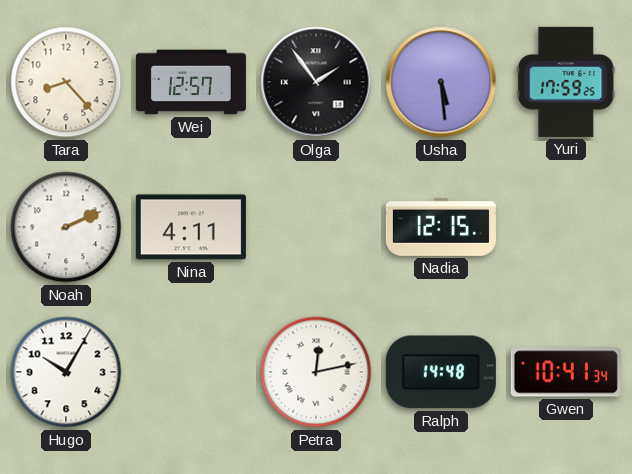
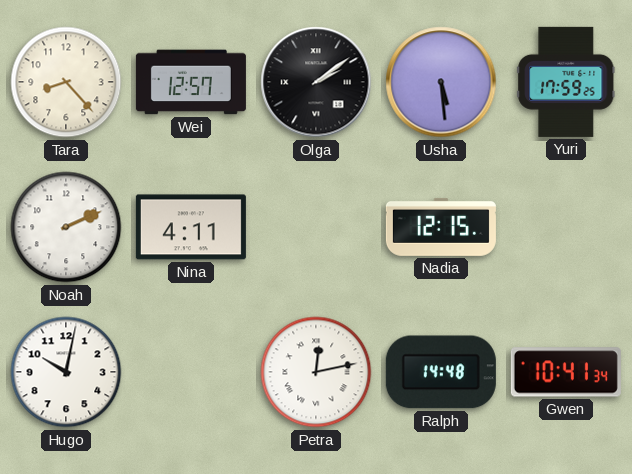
Olga: 1:54 -> 2:09
Hugo: 10:05 -> 10:02
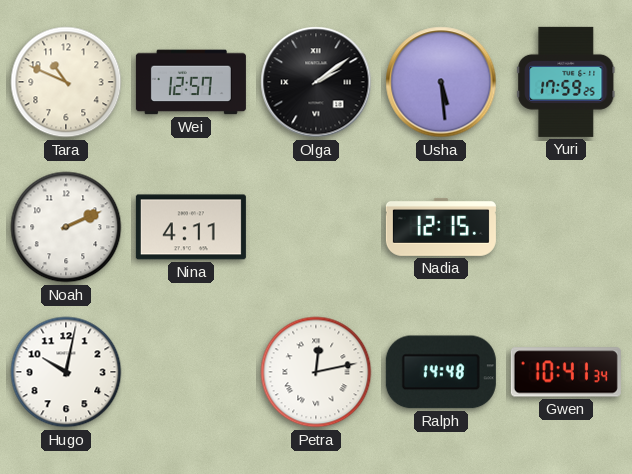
Tara: 8:23 -> 10:49
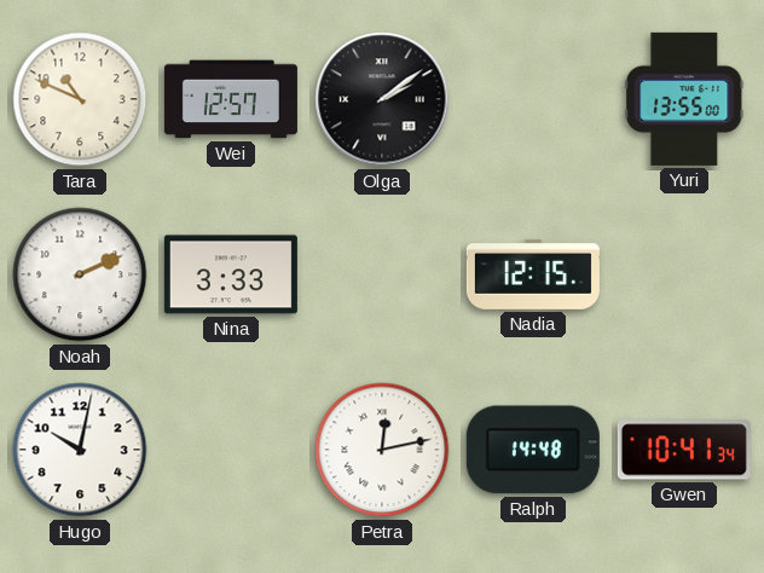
Usha: 5:29 -> none
Yuri: 17:59 -> 13:55
Nina: 4:11 -> 3:33
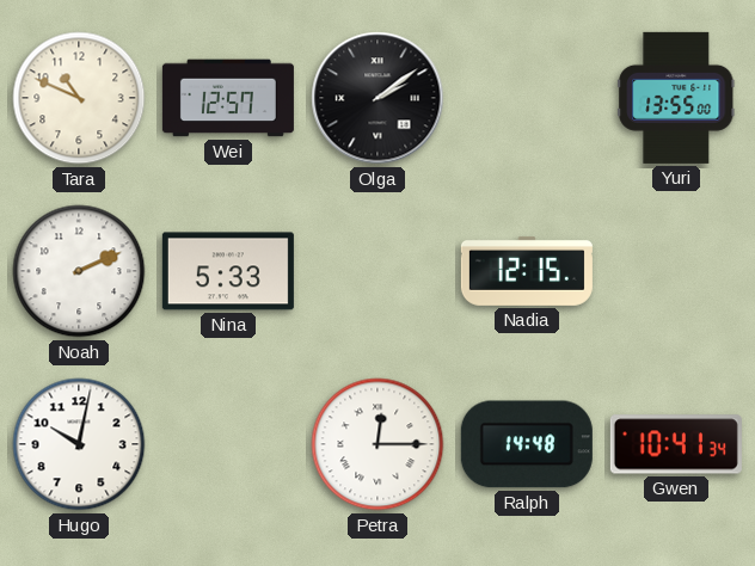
Nina: 3:33 -> 5:33
Petra: 12:13 -> 12:15
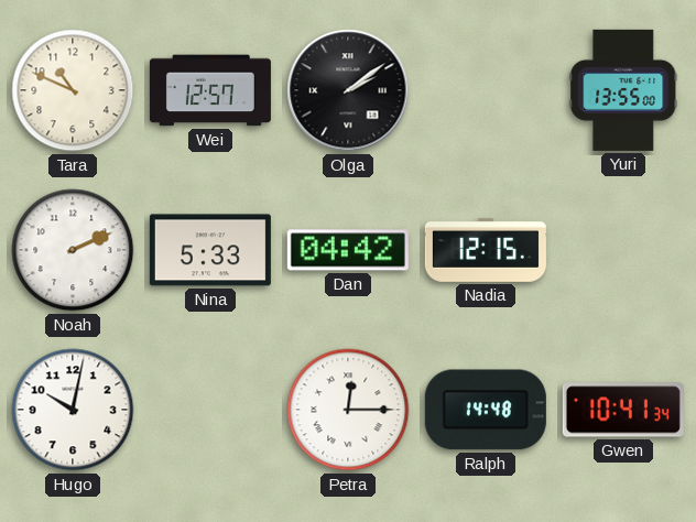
Dan: none -> 04:42
